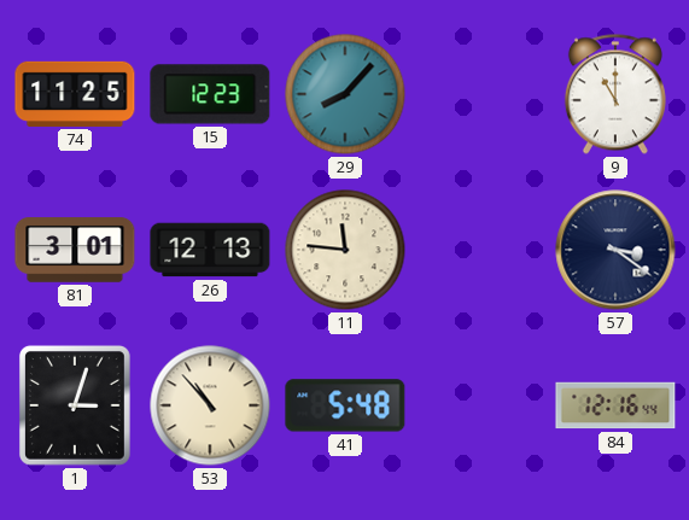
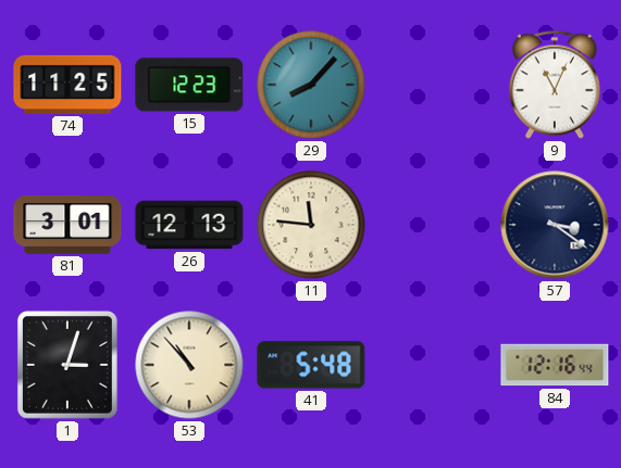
9: 11:00 -> 11:04
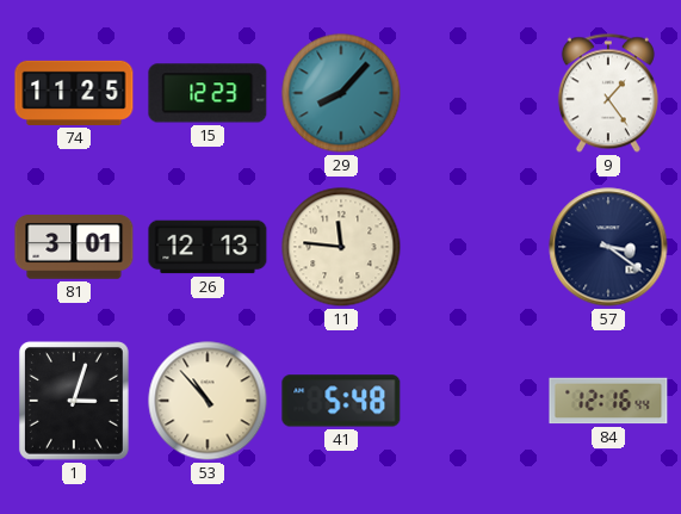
9: 11:04 -> 1:24
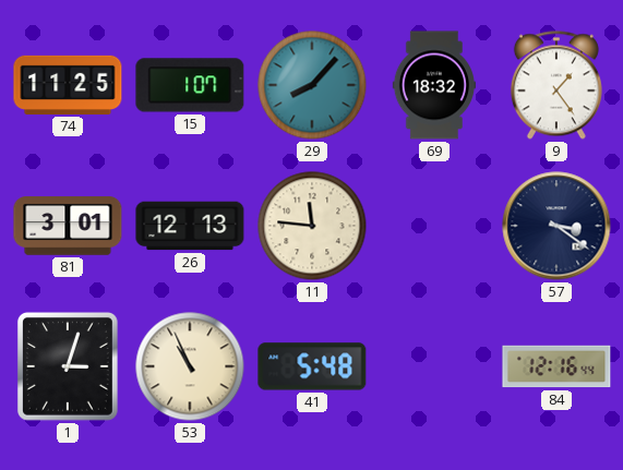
15: 12:23 -> 1:07
69: none -> 18:32
53: 10:53 -> 10:56
